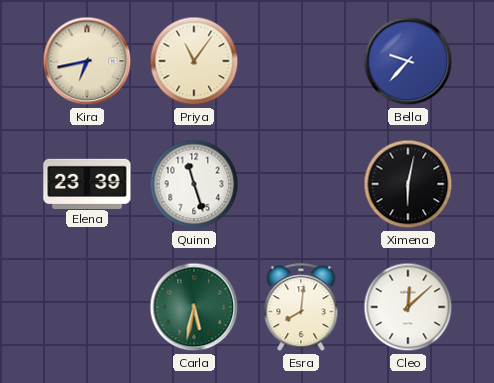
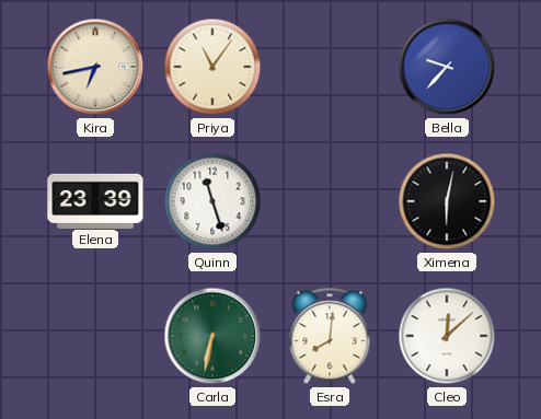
Carla: 5:32 -> 6:32
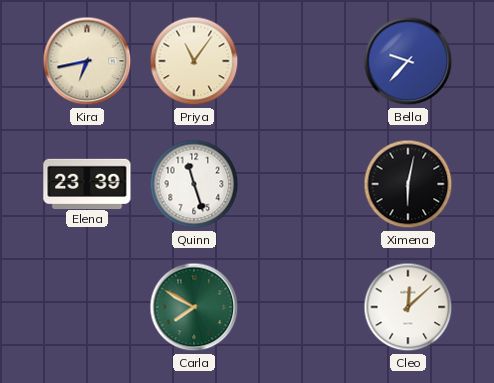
Carla: 6:32 -> 7:50
Esra: 8:01 -> none
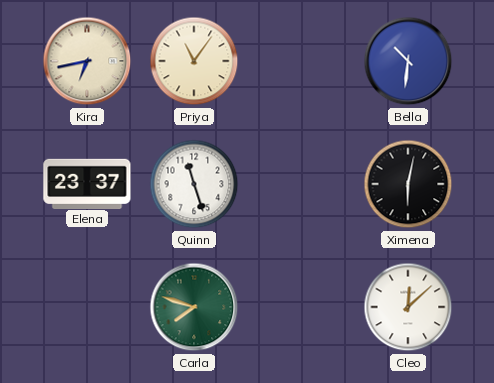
Bella: 9:37 -> 10:31
Elena: 23:39 -> 23:37
Carla: 7:50 -> 7:48
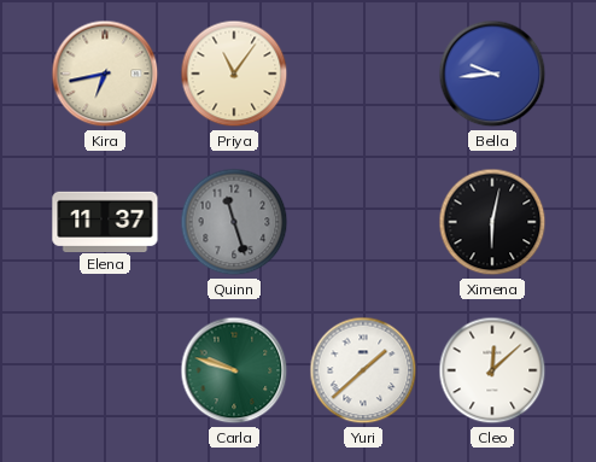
Bella: 10:31 -> 9:44
Elena: 23:37 -> 11:37
Quinn dial: white -> grey
Carla: 7:48 -> 9:48
Yuri: none -> 1:38
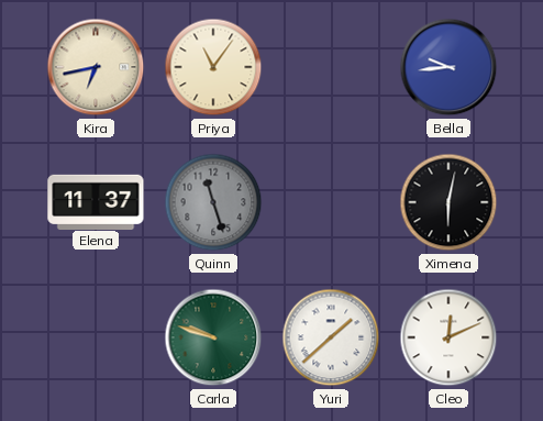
Cleo: 12:08 -> 12:11
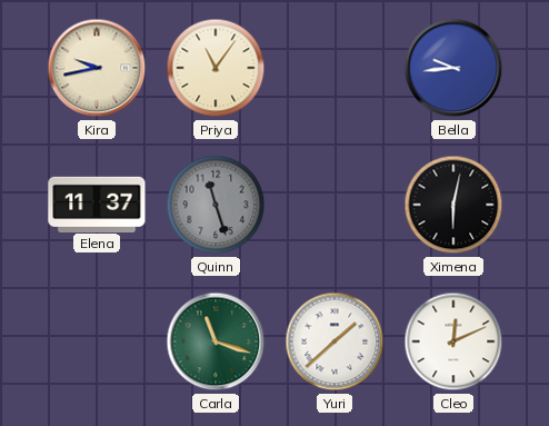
Kira: 6:43 -> 9:43
Carla: 9:48 -> 11:18
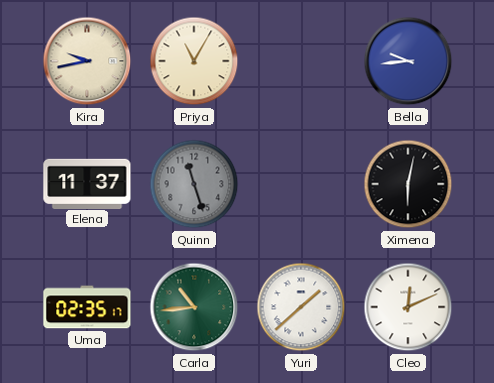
Priya: 11:06 -> 11:05
Uma: none -> 02:35
Carla: 11:18 -> 10:44
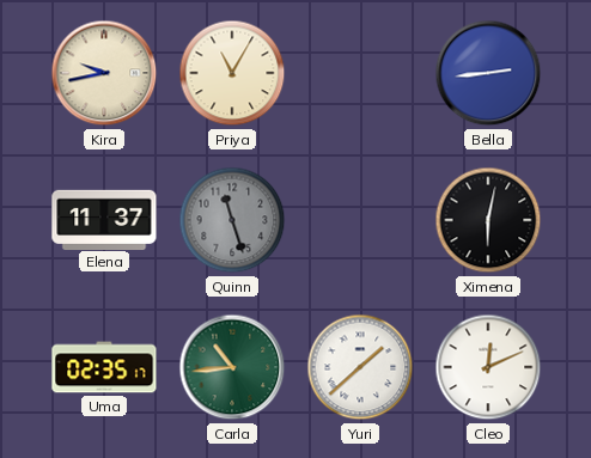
Bella: 9:44 -> 2:44
